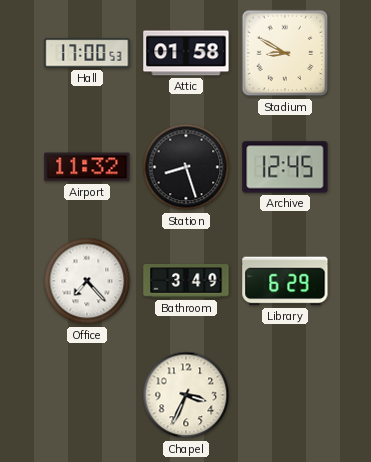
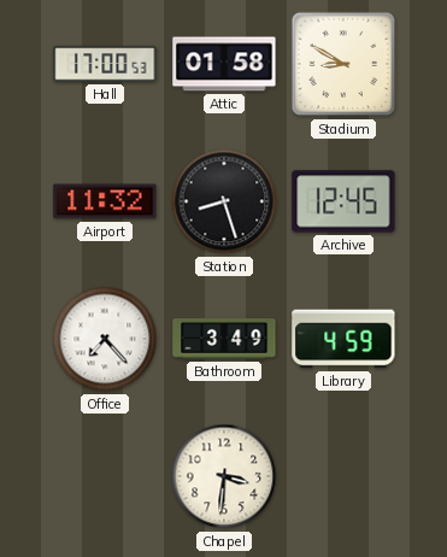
Library: 6:29 -> 4:59
Chapel: 3:34 -> 3:31
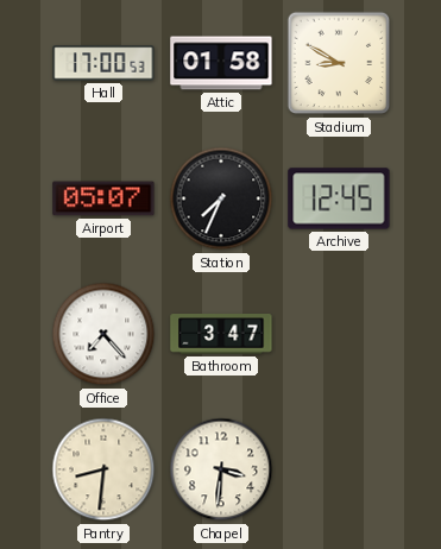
Airport: 11:32 -> 05:07
Station: 8:27 -> 7:34
Bathroom: 3:49 -> 3:47
Library: 4:59 -> none
Pantry: none -> 8:31
